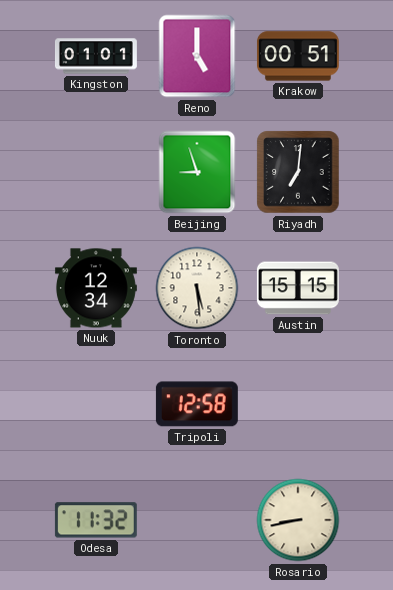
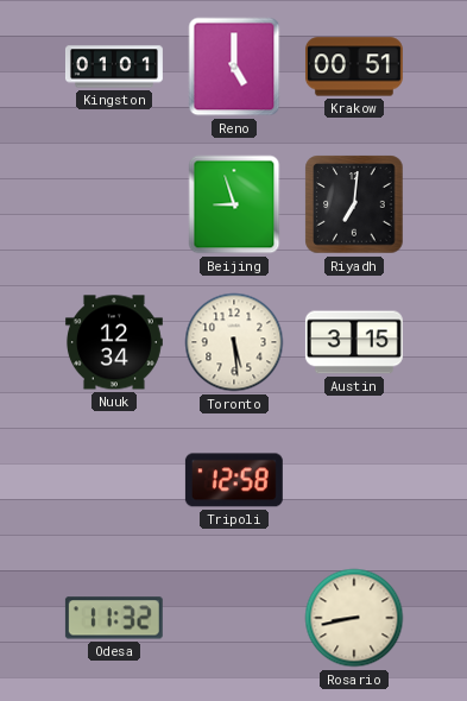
Austin: 15:15 -> 3:15
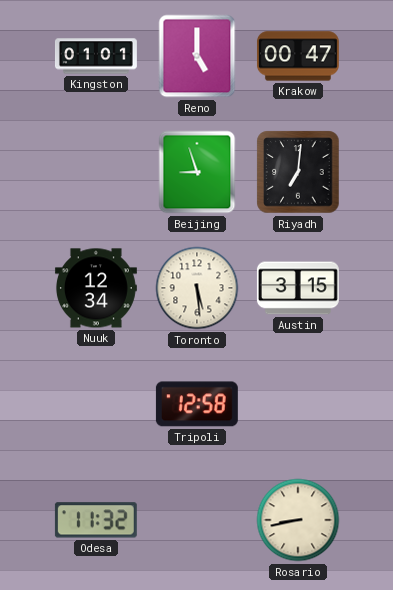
Krakow: 00:51 -> 00:47
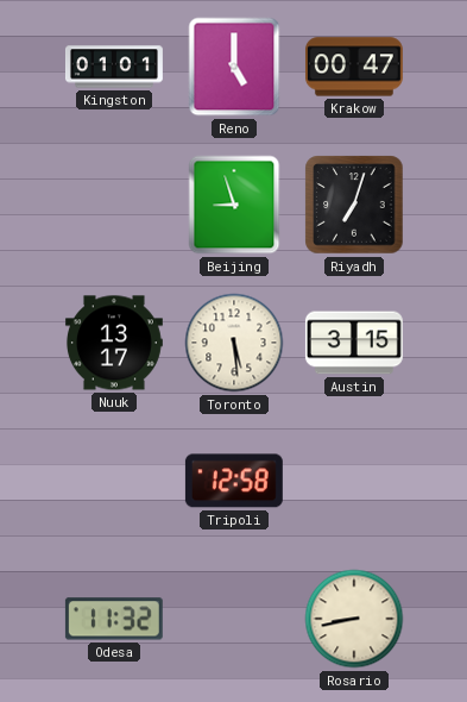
Riyadh: 7:01 -> 7:03
Nuuk: 12:34 -> 13:17
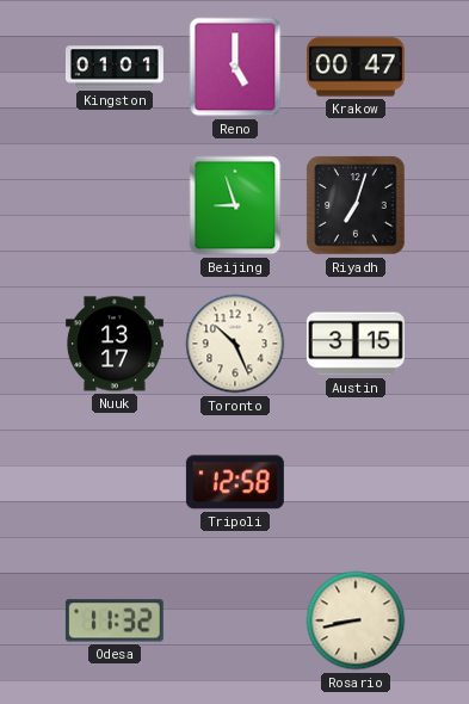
Toronto: 5:29 -> 10:26
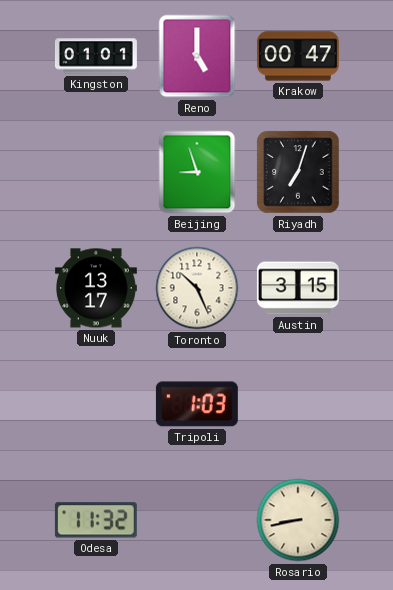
Tripoli: 12:58 -> 1:03
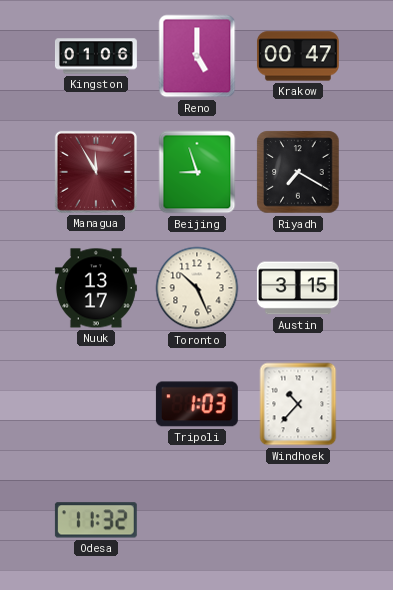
Kingston: 01:01 -> 01:06
Managua: none -> 11:55
Riyadh: 7:03 -> 7:20
Windhoek: none -> 10:37
Rosario: 8:43 -> none
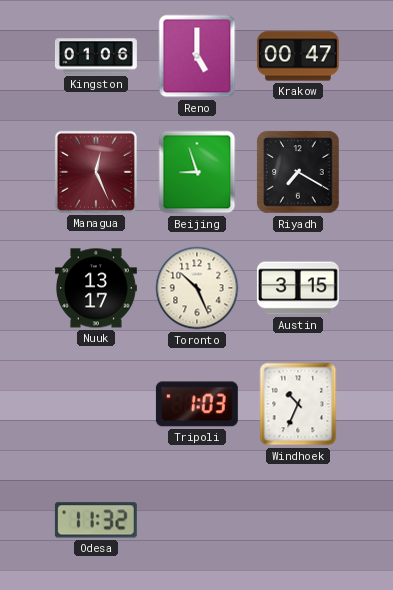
Managua: 11:55 -> 12:26
Windhoek: 10:37 -> 10:34
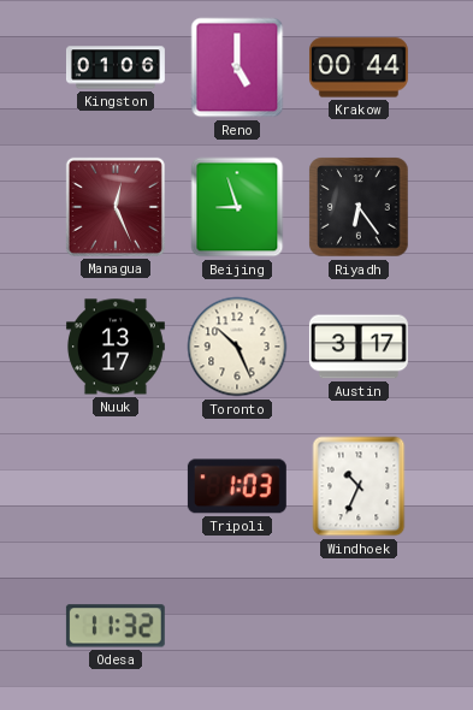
Krakow: 00:47 -> 00:44
Riyadh: 7:20 -> 6:24
Austin: 3:15 -> 3:17
